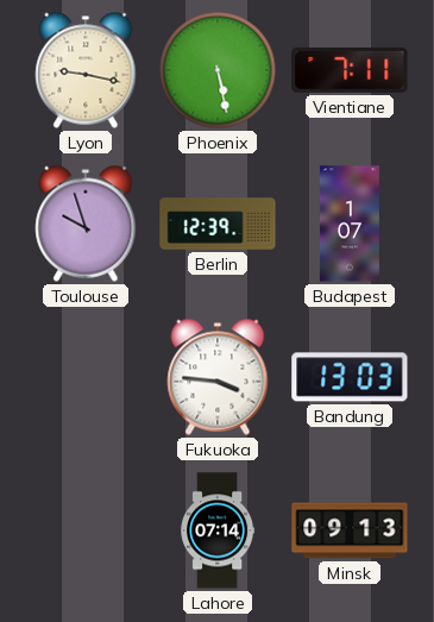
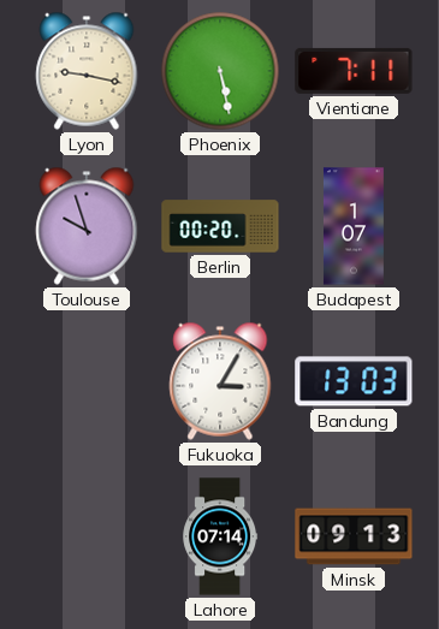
Berlin: 12:39 -> 00:20
Fukuoka: 3:46 -> 3:05
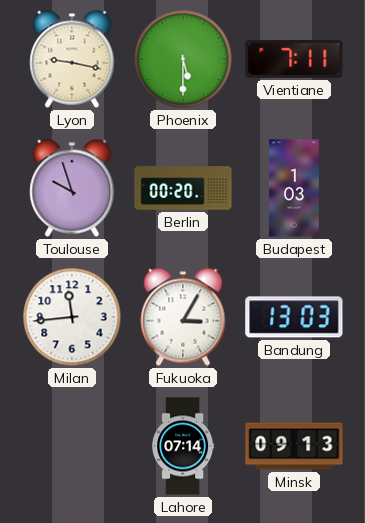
Phoenix: 5:28 -> 5:30
Budapest: 1:07 -> 1:03
Milan: none -> 11:44
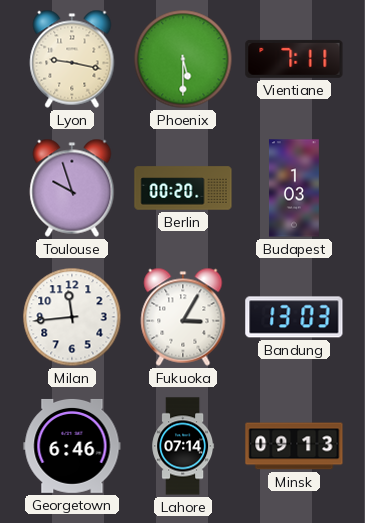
Georgetown: none -> 6:46
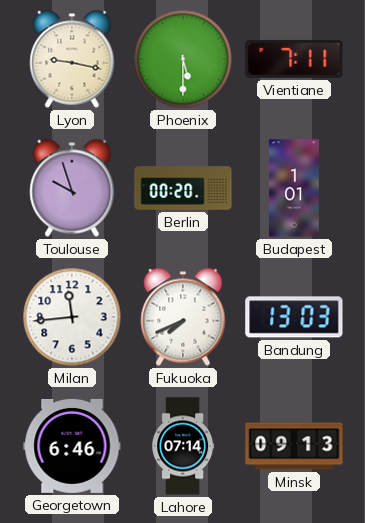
Budapest: 1:03 -> 1:01
Fukuoka: 3:05 -> 7:41
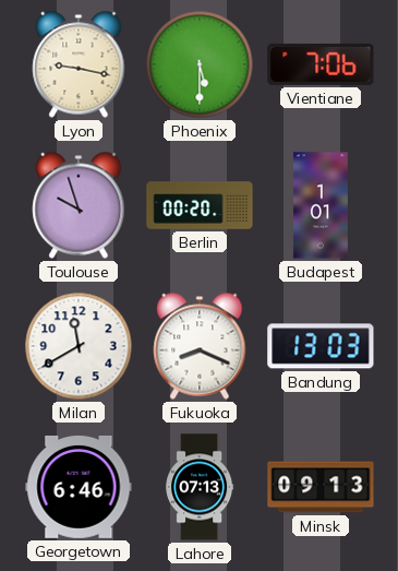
Vientiane: 7:11 -> 7:06
Milan: 11:44 -> 11:40
Fukuoka: 7:41 -> 8:19
Lahore: 07:14 -> 07:13
